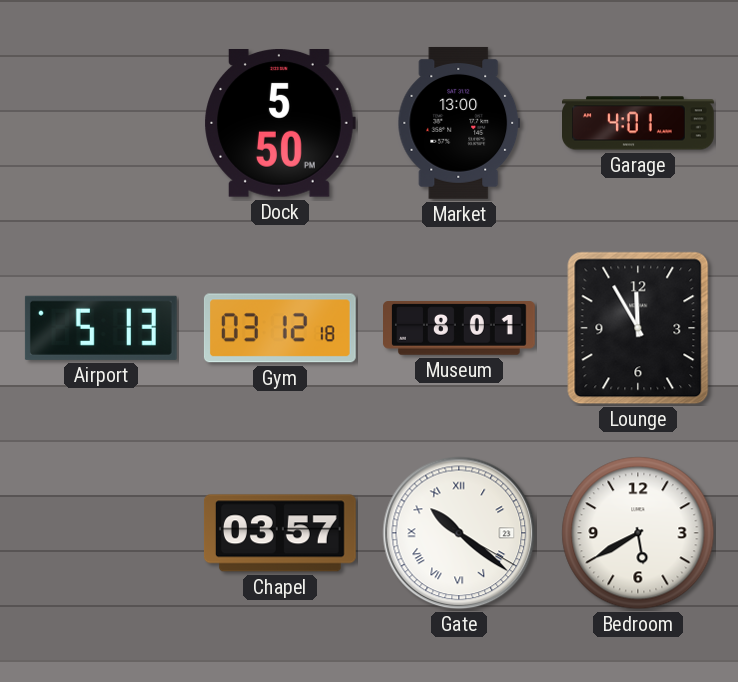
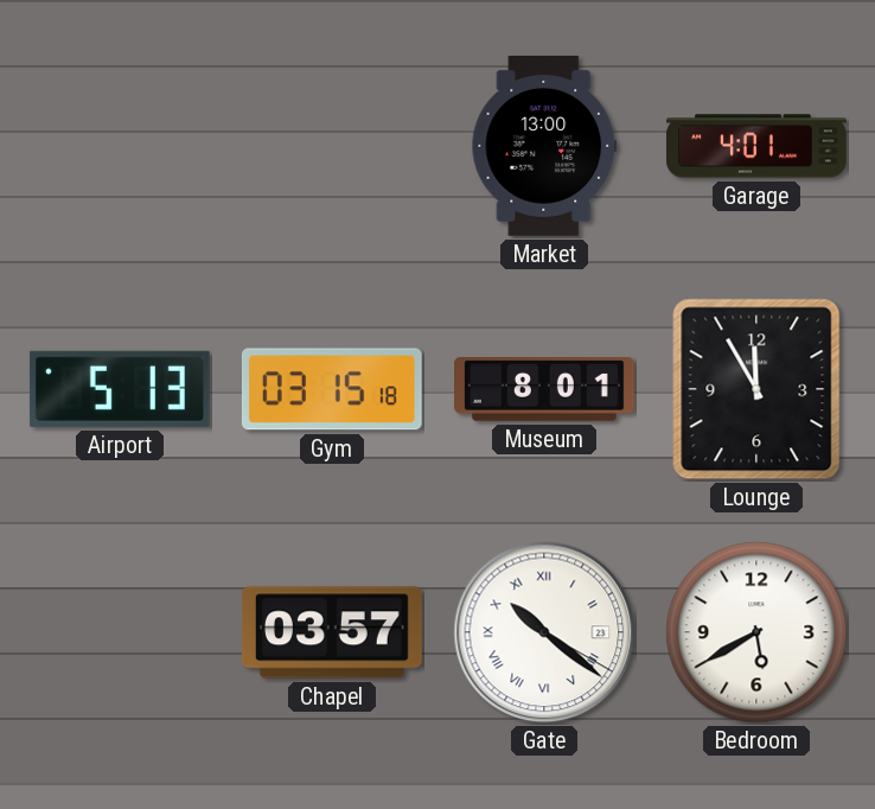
Dock: 5:50 -> none
Gym: 03:12 -> 03:15
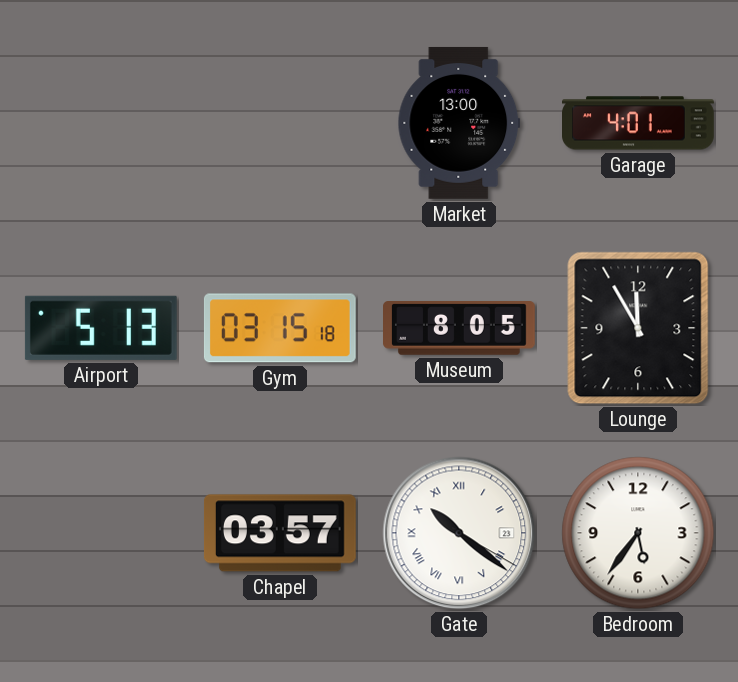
Museum: 8:01 -> 8:05
Bedroom: 5:40 -> 5:36
